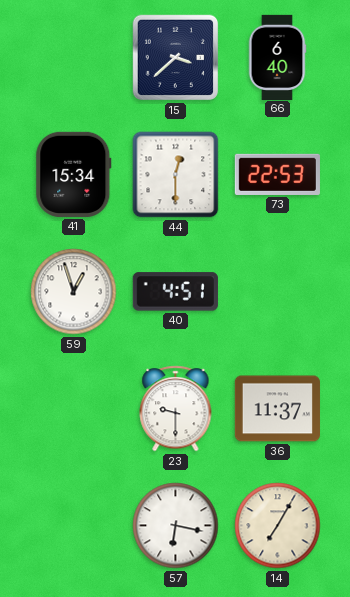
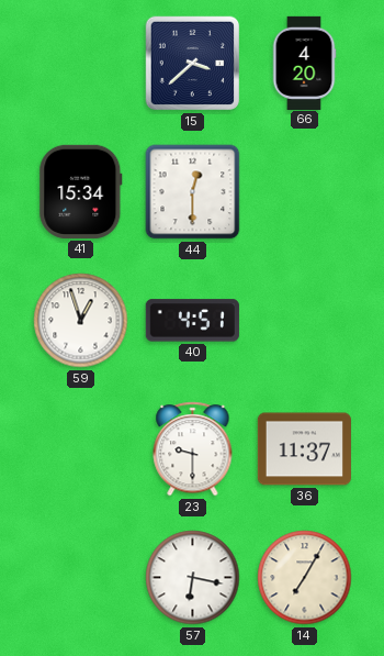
66: 6:40 -> 4:20
73: 22:53 -> none
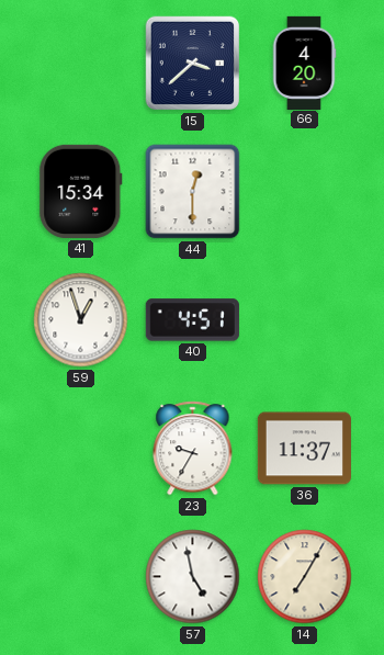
23: 9:30 -> 9:35
57: 6:17 -> 4:58
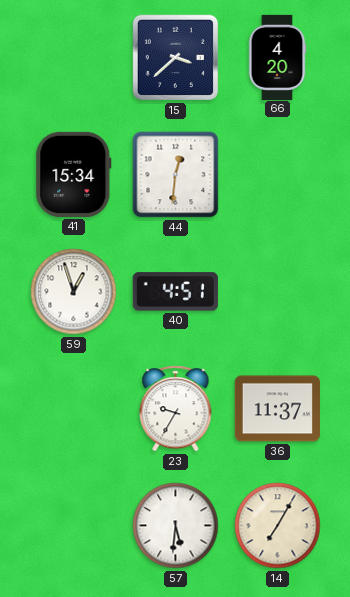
44: 12:30 -> 12:31
57: 4:58 -> 5:31
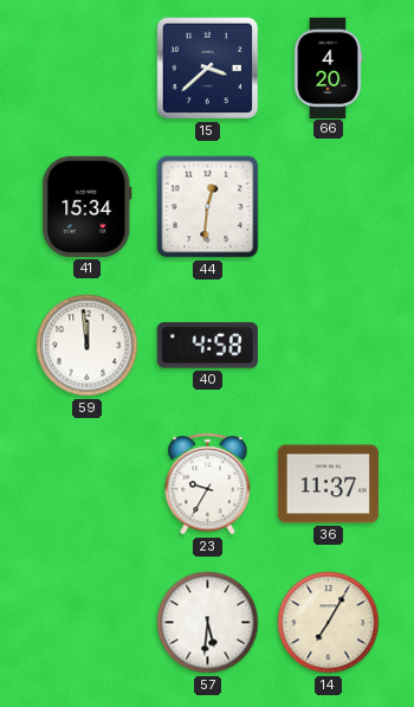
59: 12:57 -> 11:59
40: 4:51 -> 4:58
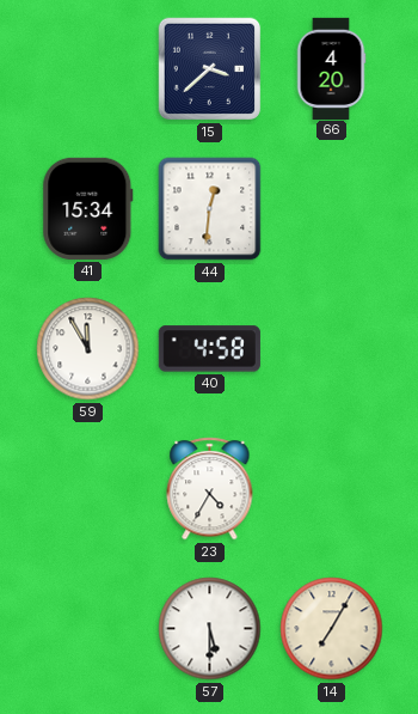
59: 11:59 -> 11:55
23: 9:35 -> 4:35
36: 11:37 -> none
57: 5:31 -> 5:30
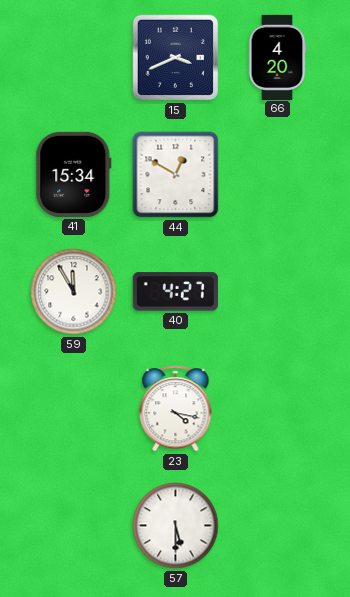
15: 3:38 -> 3:41
44: 12:31 -> 12:50
40: 4:58 -> 4:27
23: 4:35 -> 4:17
14: 7:05 -> none
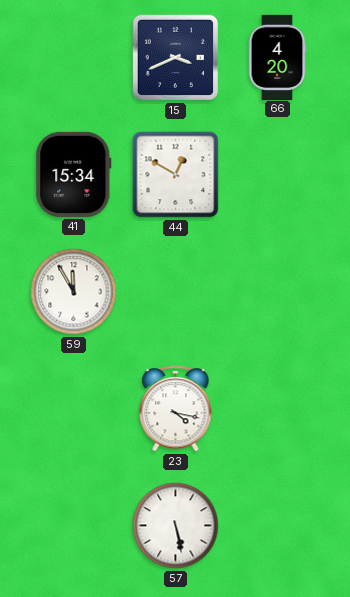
40: 4:27 -> none
57: 5:30 -> 5:28
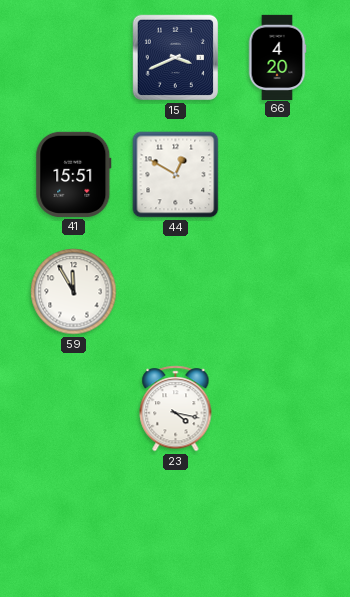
41: 15:34 -> 15:51
57: 5:28 -> none
